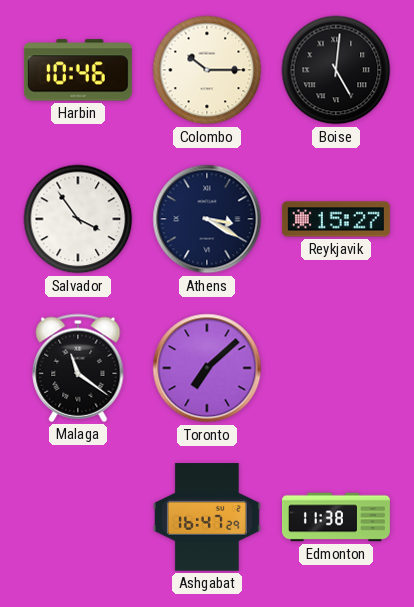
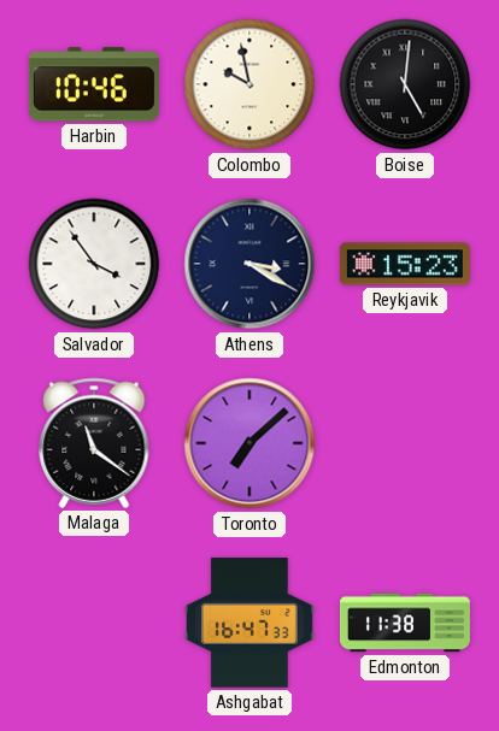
Colombo: 10:15 -> 9:58
Reykjavik: 15:27 -> 15:23
Ashgabat: 16:47:29 -> 16:47:33
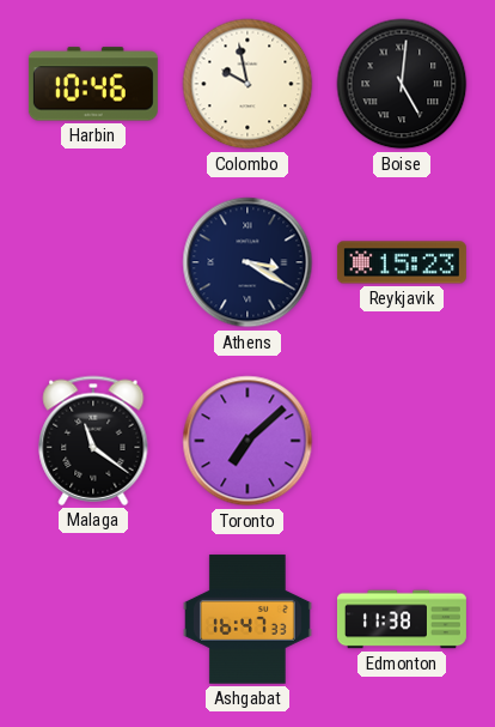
Salvador: 3:54 -> none
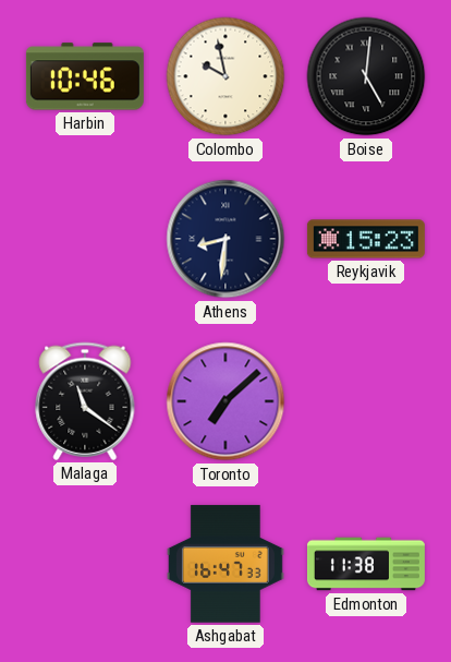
Athens: 3:20 -> 8:31
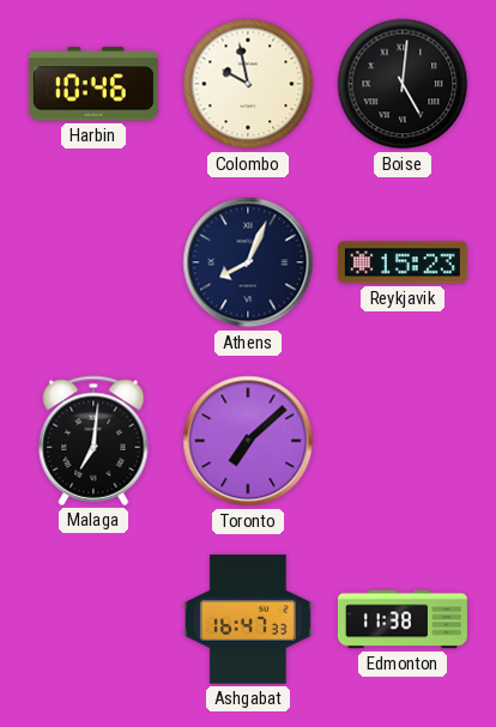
Athens: 8:31 -> 8:04
Malaga: 11:21 -> 7:01
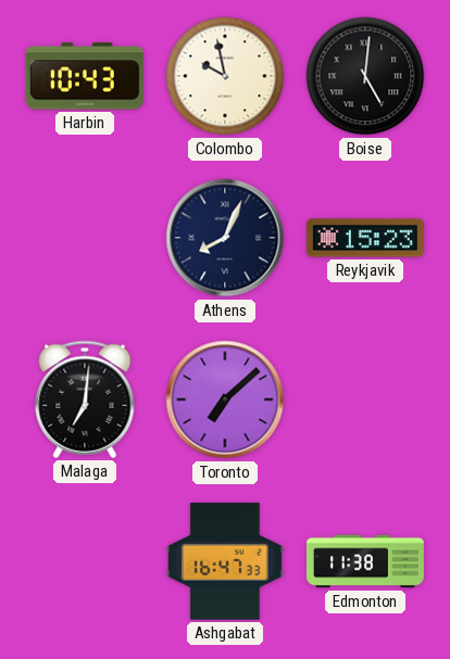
Harbin: 10:46 -> 10:43
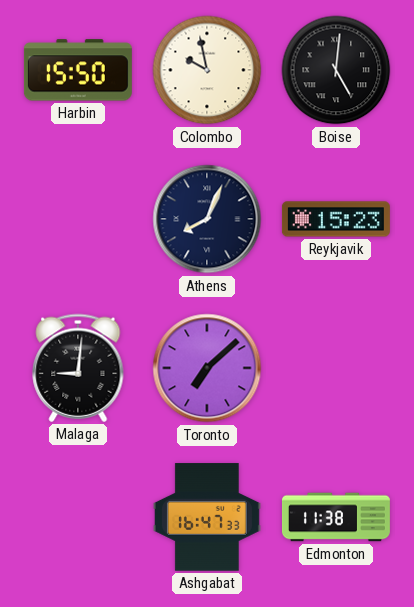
Harbin: 10:43 -> 15:50
Malaga: 7:01 -> 9:01
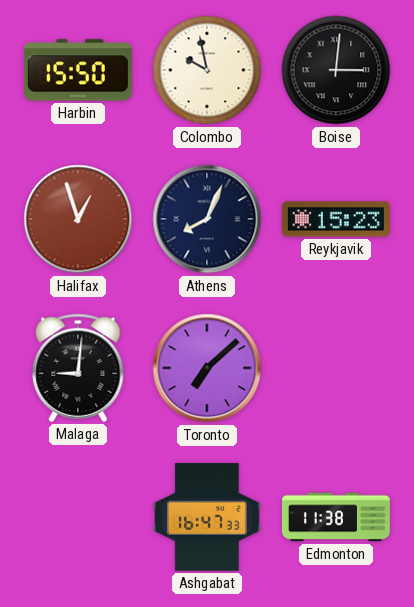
Boise: 5:01 -> 3:01
Halifax: none -> 12:57
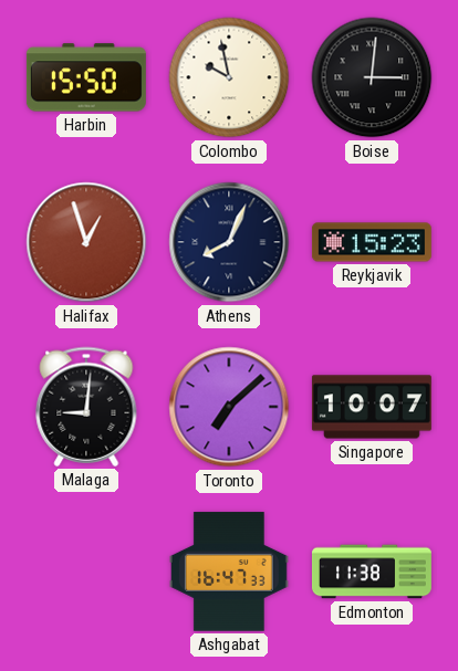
Singapore: none -> 10:07
